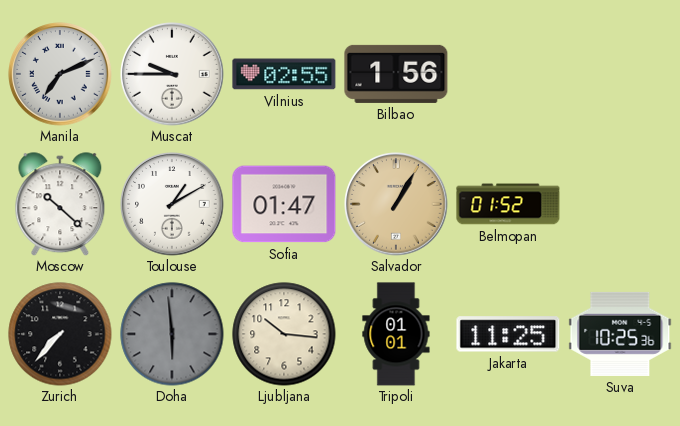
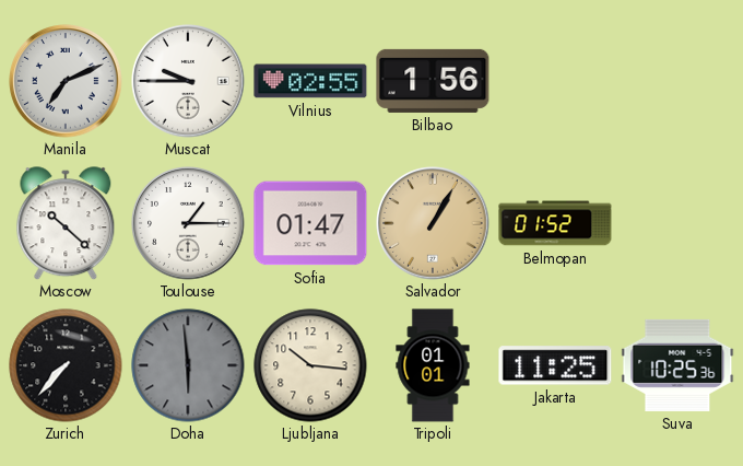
Toulouse: 1:10 -> 1:15
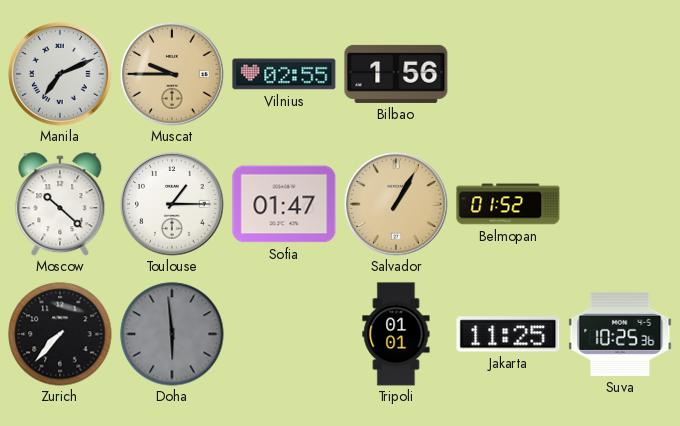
Muscat dial: white -> champagne
Ljubljana: 10:16 -> none
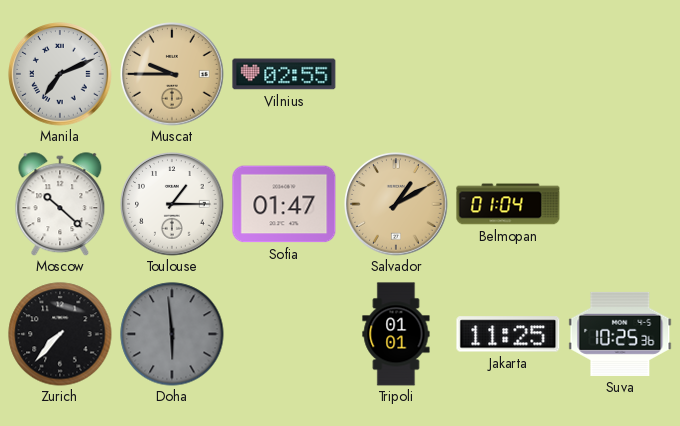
Bilbao: 1:56 -> none
Salvador: 1:05 -> 1:10
Belmopan: 01:52 -> 01:04
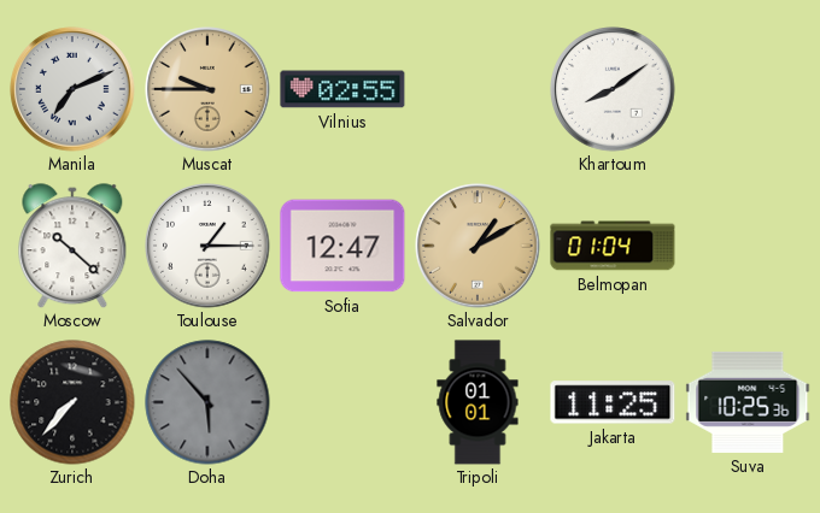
Khartoum: none -> 8:09
Sofia: 01:47 -> 12:47
Doha: 5:59 -> 5:53
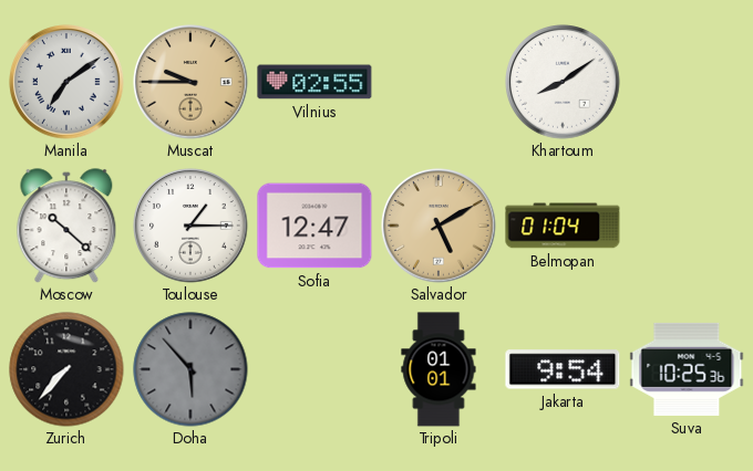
Manila: 7:11 -> 7:09
Salvador: 1:10 -> 5:10
Jakarta: 11:25 -> 9:54
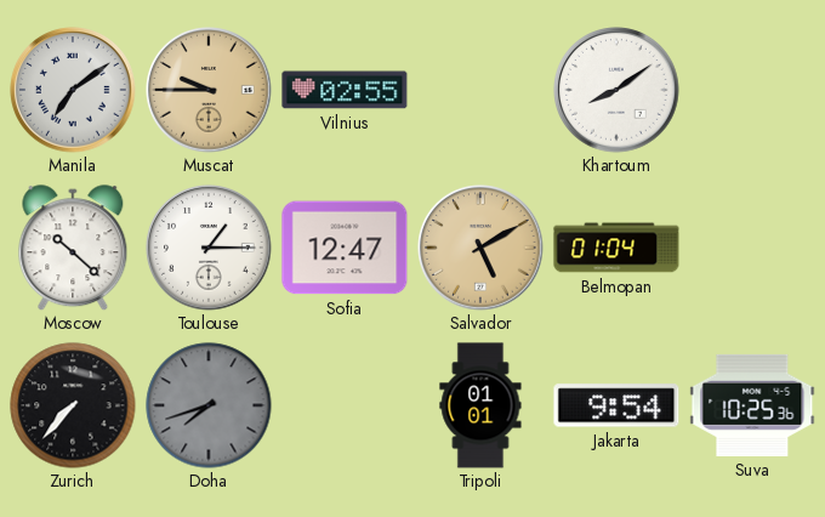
Doha: 5:53 -> 7:42
